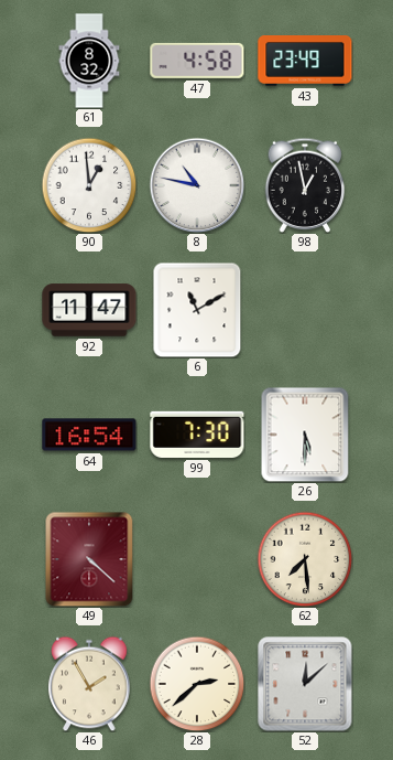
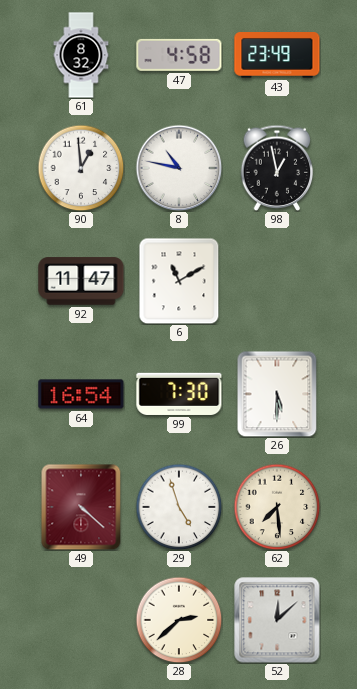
29: none -> 4:57
46: 1:55 -> none
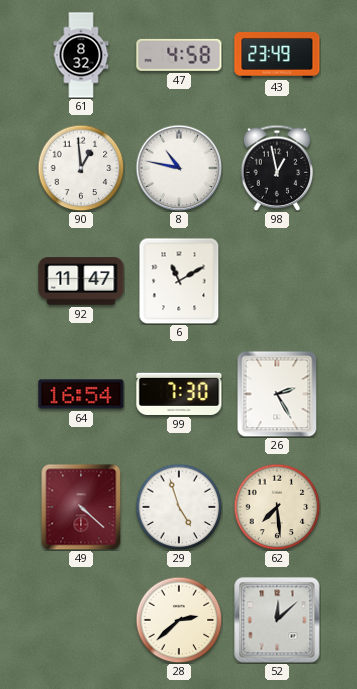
26: 5:30 -> 2:25
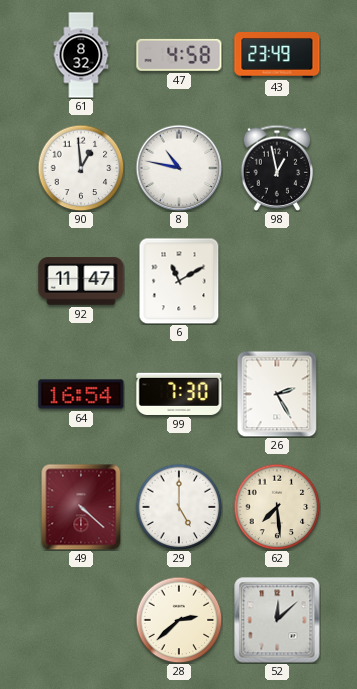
29: 4:57 -> 5:00
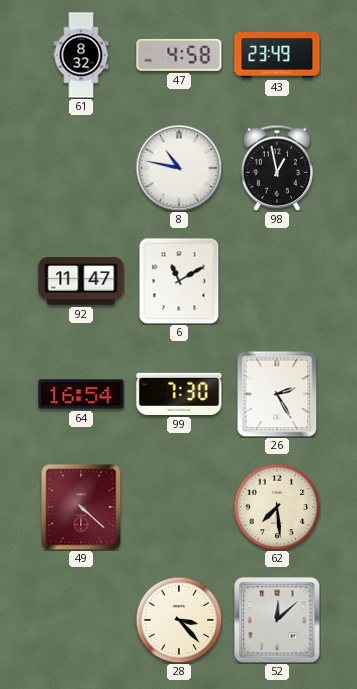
90: 12:59 -> none
29: 5:00 -> none
28: 2:38 -> 3:23
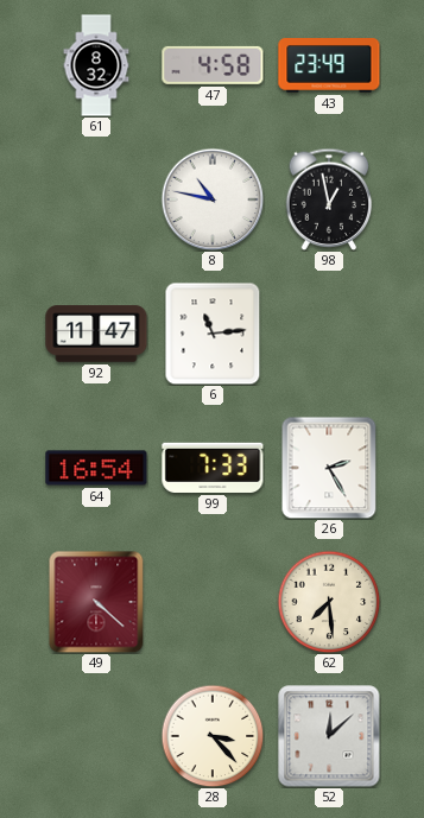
6: 11:10 -> 11:14
99: 7:30 -> 7:33
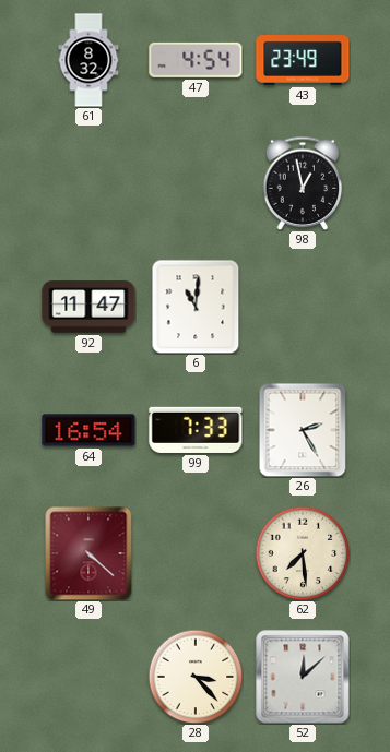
47: 4:58 -> 4:54
8: 10:47 -> none
6: 11:14 -> 11:01
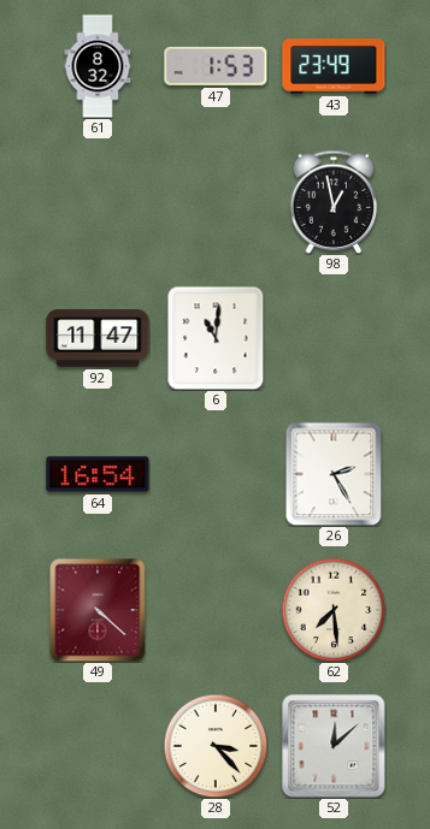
47: 4:54 -> 1:53
99: 7:33 -> none
